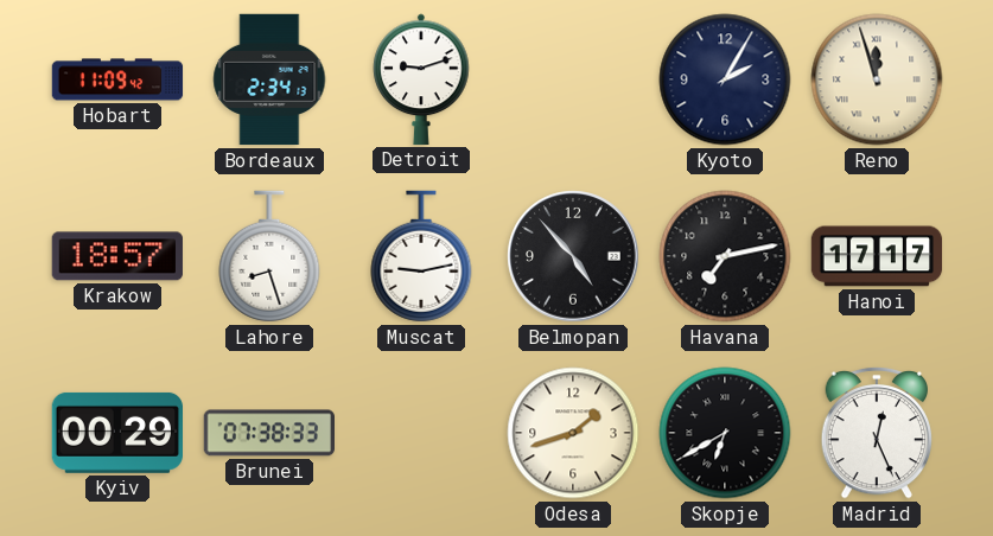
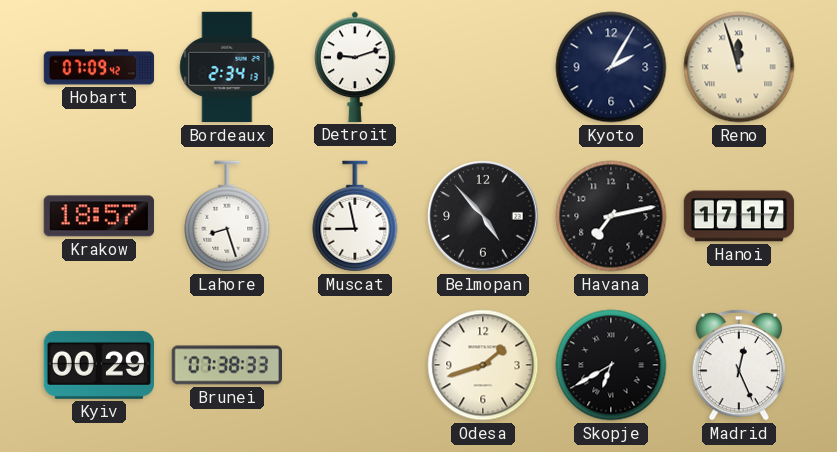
Hobart: 11:09 -> 07:09
Muscat: 9:13 -> 8:58
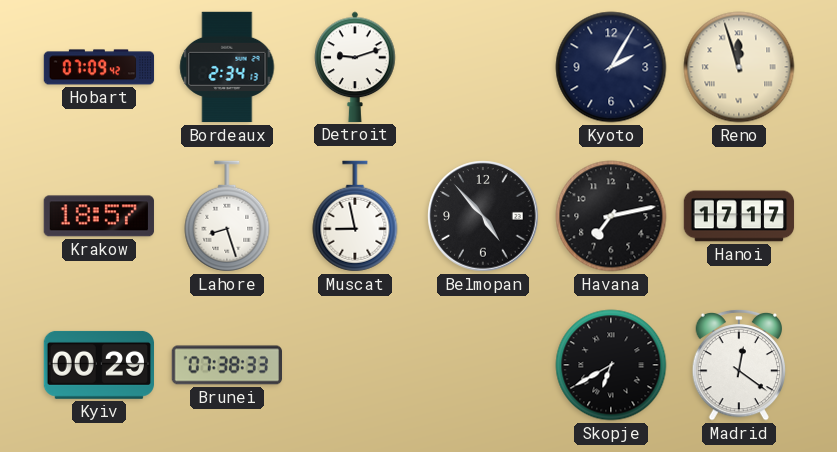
Odesa: 1:42 -> none
Madrid: 12:26 -> 12:21
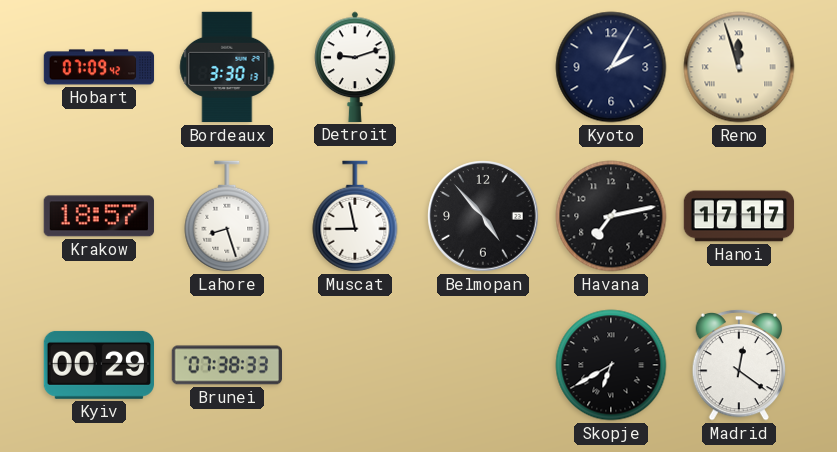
Bordeaux: 2:34 -> 3:30
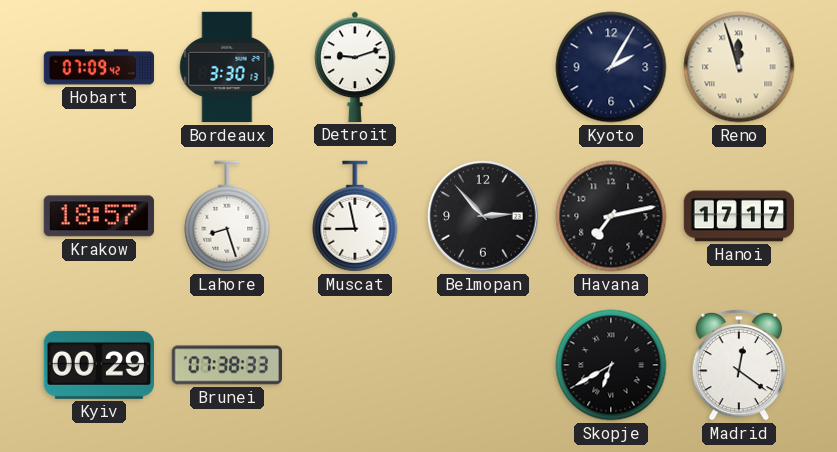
Belmopan: 4:53 -> 2:53
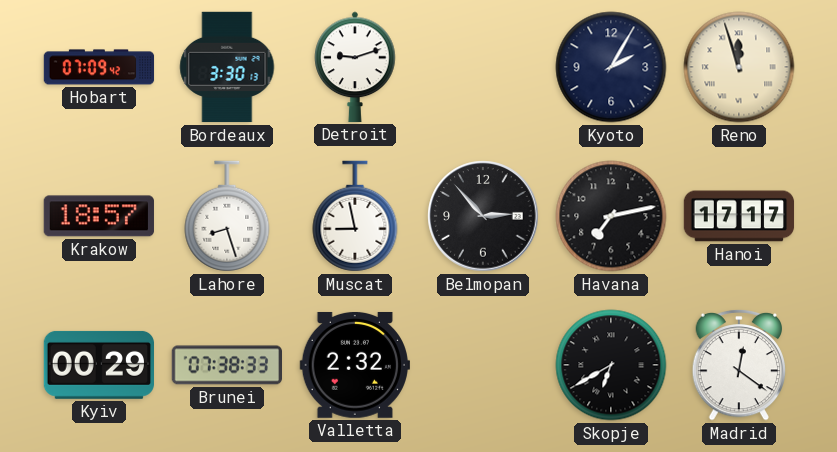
Valletta: none -> 2:32
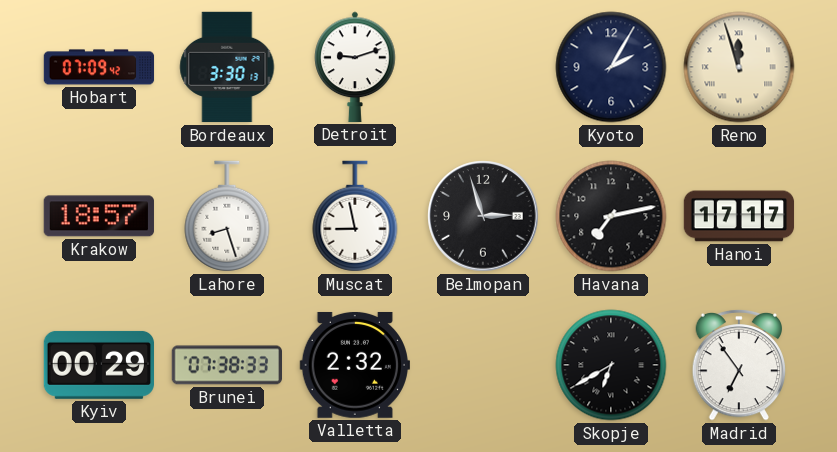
Belmopan: 2:53 -> 2:57
Madrid: 12:21 -> 6:54
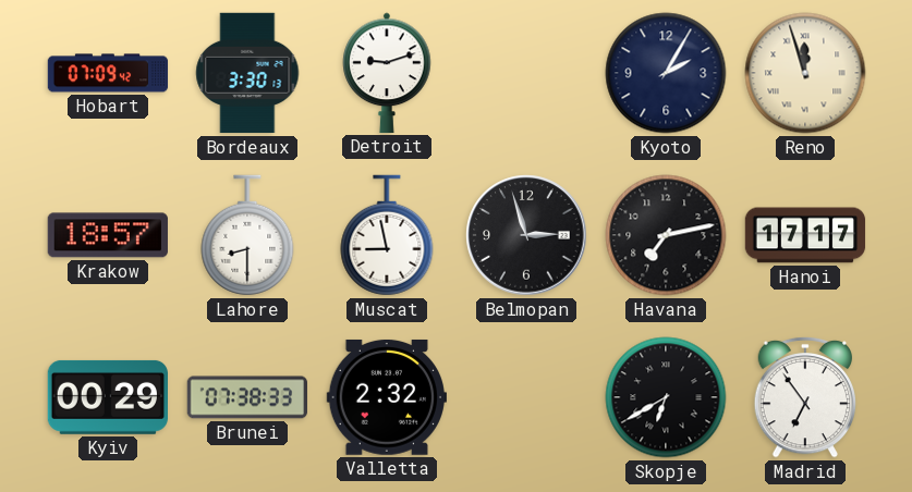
Lahore: 8:27 -> 8:30
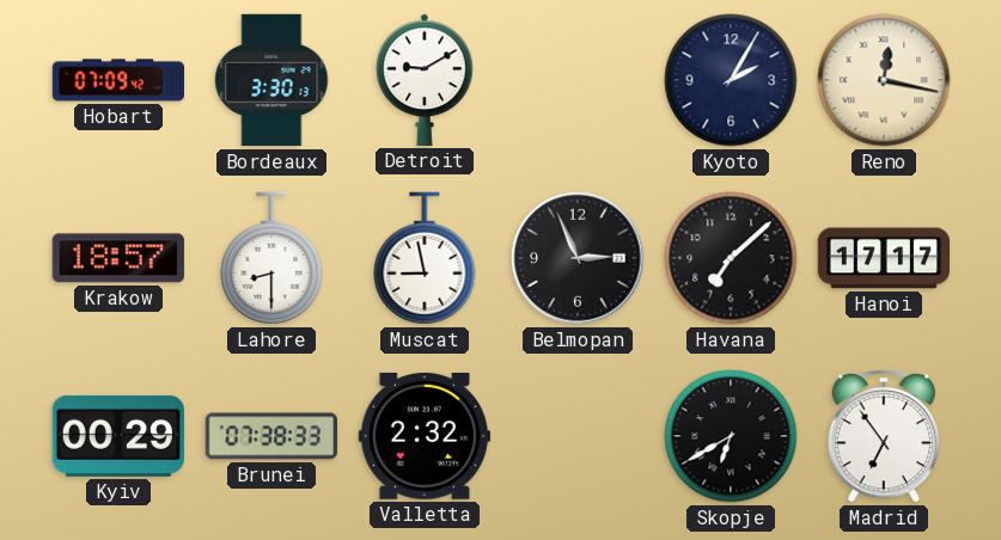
Detroit: 9:12 -> 9:10
Reno: 11:57 -> 12:17
Belmopan: 2:57 -> 2:56
Havana: 7:13 -> 7:08
